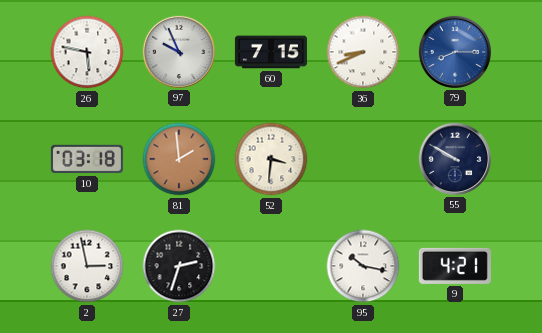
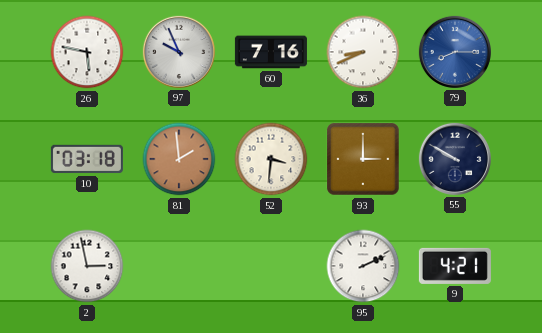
60: 7:15 -> 7:16
93: none -> 3:00
27: 2:33 -> none
95: 10:17 -> 2:11
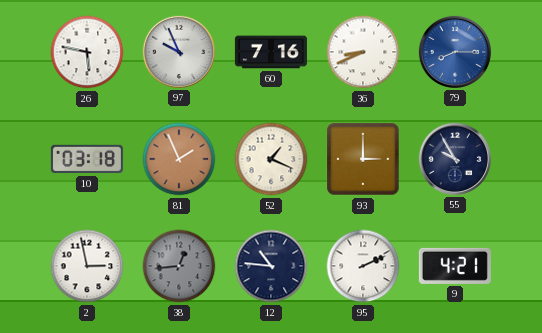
81: 1:59 -> 1:56
52: 3:31 -> 1:19
55: 9:50 -> 9:55
38: none -> 12:44
12: none -> 10:46
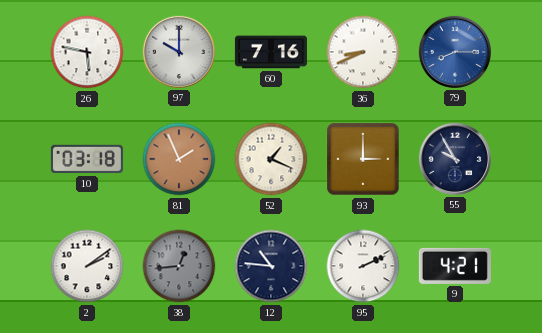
97: 9:56 -> 10:00
2: 2:58 -> 2:09
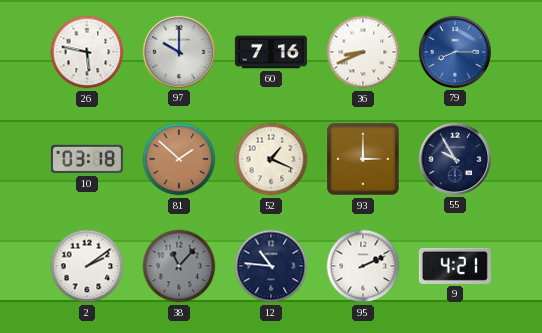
81: 1:56 -> 1:52
38: 12:44 -> 11:07
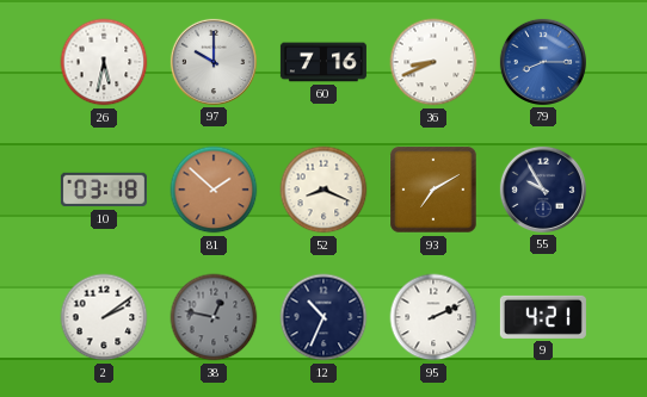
26: 5:47 -> 5:32
52: 1:19 -> 8:19
93: 3:00 -> 7:10
38: 11:07 -> 12:47
12: 10:46 -> 10:34
